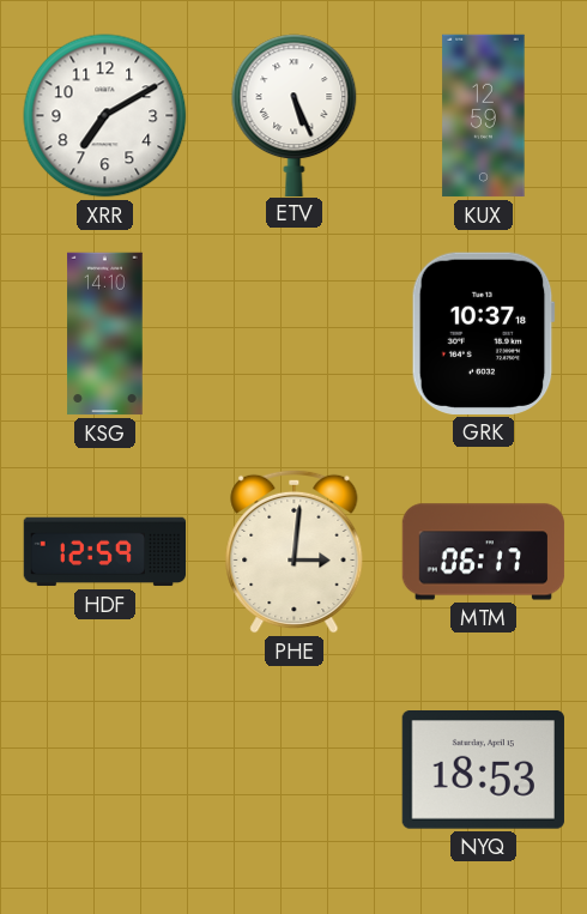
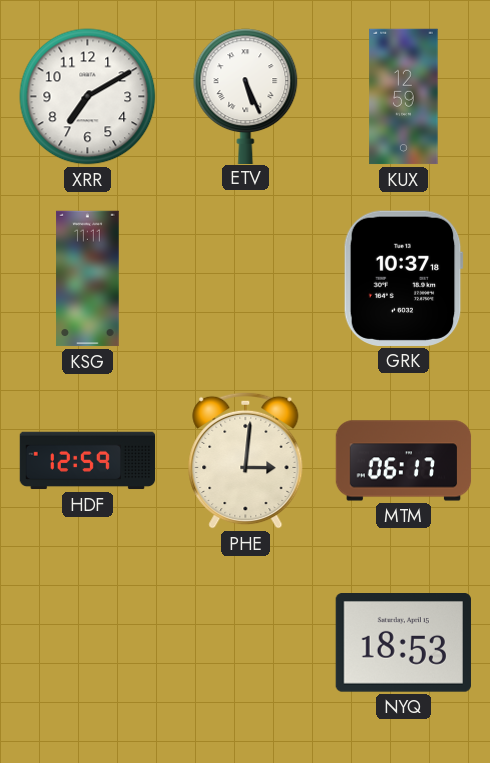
KSG: 14:10 -> 11:11
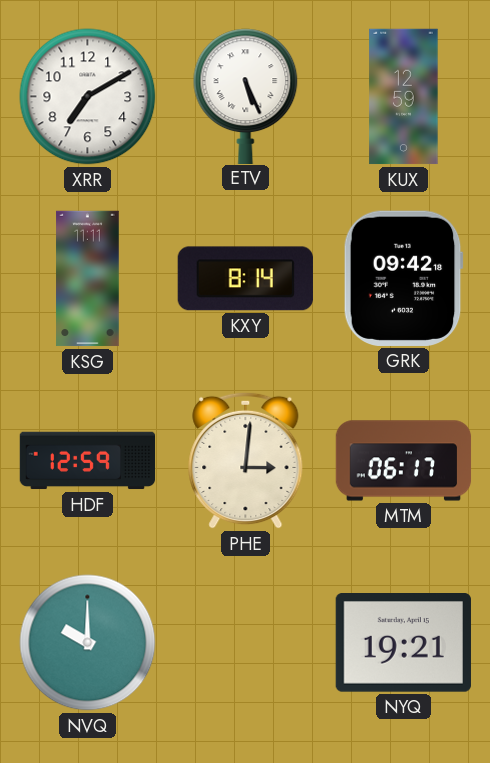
KXY: none -> 8:14
GRK: 10:37 -> 09:42
NVQ: none -> 10:00
NYQ: 18:53 -> 19:21
